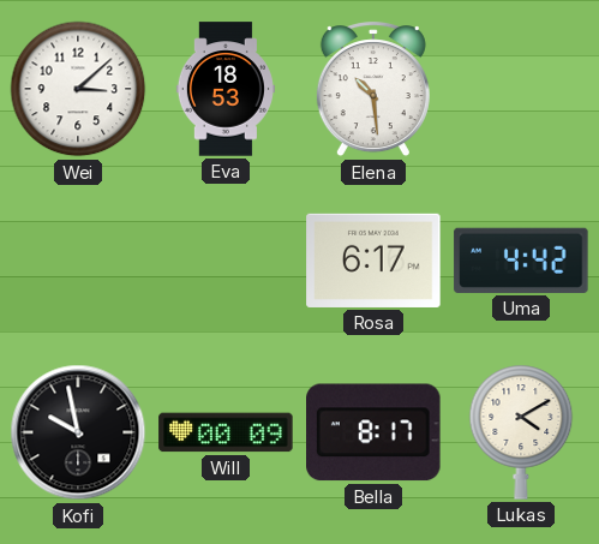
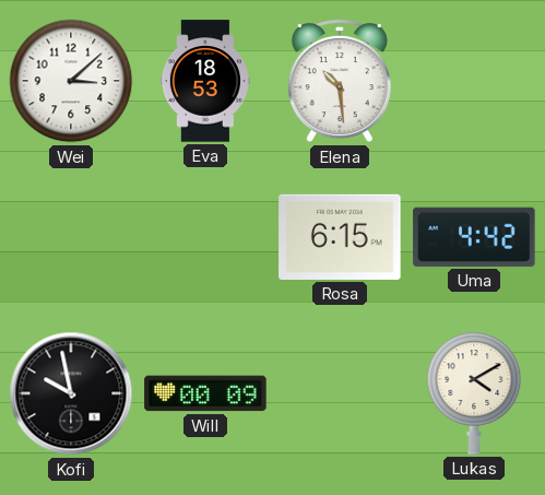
Rosa: 6:17 -> 6:15
Bella: 8:17 -> none
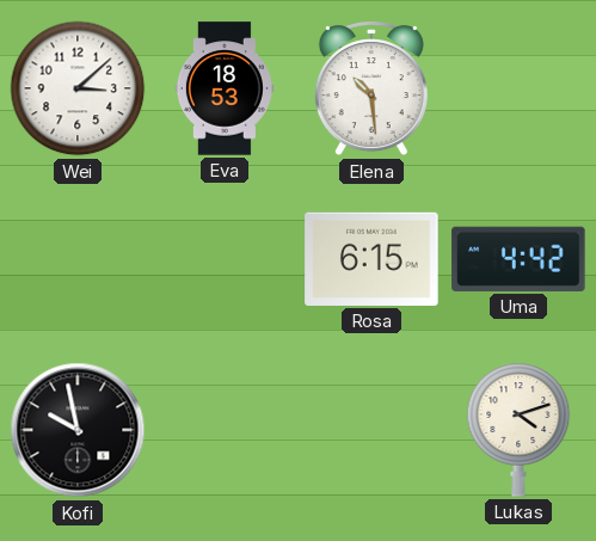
Will: 00:09 -> none
Lukas: 4:10 -> 4:12
